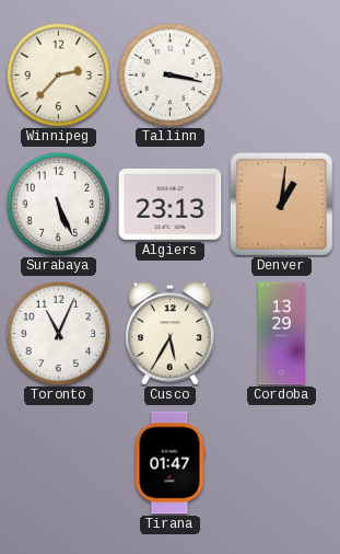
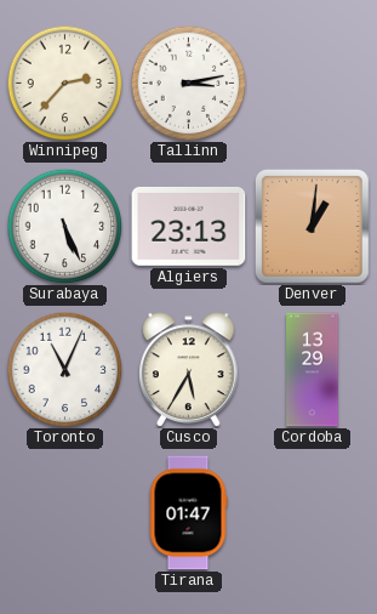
Tallinn: 3:17 -> 3:13
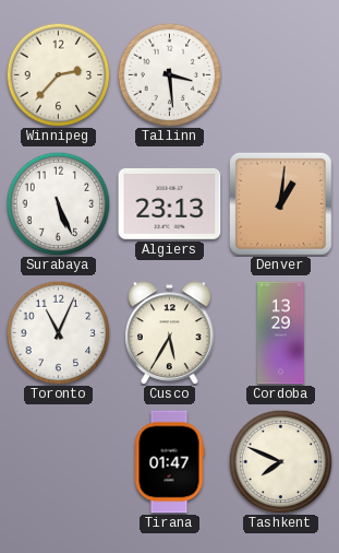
Tallinn: 3:13 -> 3:29
Tashkent: none -> 7:49
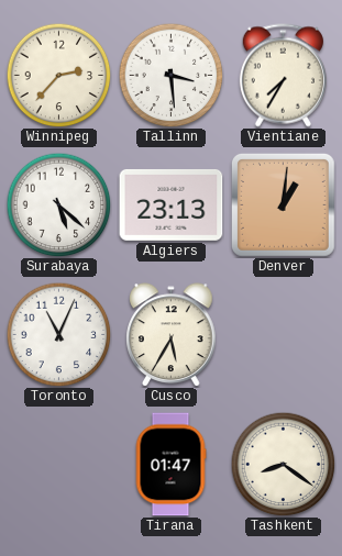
Vientiane: none -> 7:35
Surabaya: 5:26 -> 5:22
Cordoba: 13:29 -> none
Tashkent: 7:49 -> 8:21
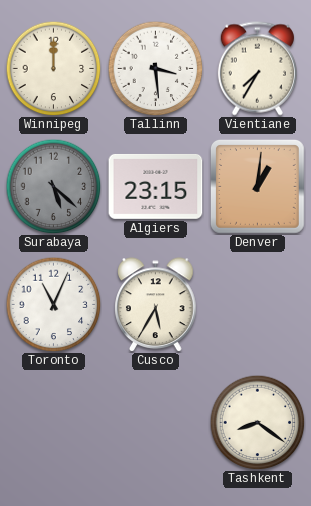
Winnipeg: 2:37 -> 12:00
Surabaya dial: white -> grey
Algiers: 23:13 -> 23:15
Tirana: 01:47 -> none
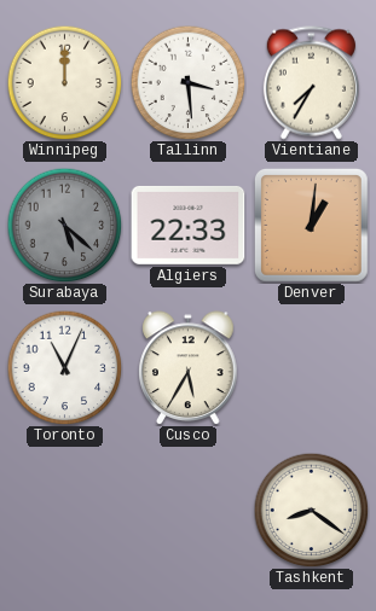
Algiers: 23:15 -> 22:33
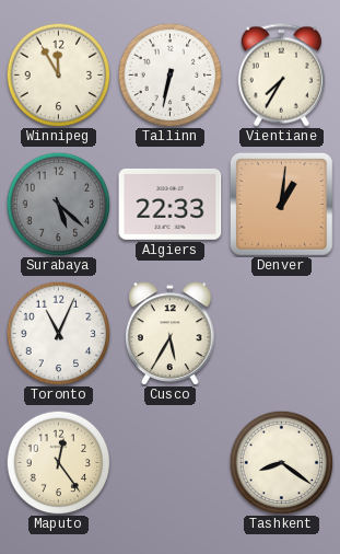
Winnipeg: 12:00 -> 11:55
Tallinn: 3:29 -> 6:32
Maputo: none -> 12:24
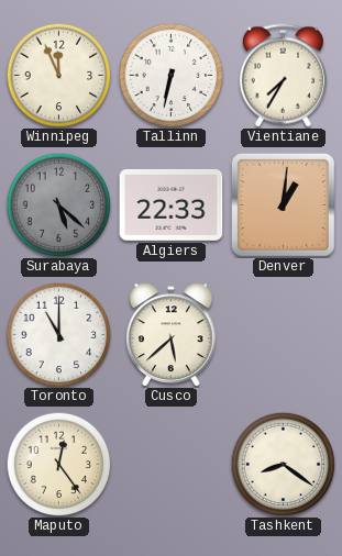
Winnipeg: 11:55 -> 11:56
Toronto: 11:04 -> 11:00
Cusco: 5:35 -> 5:38
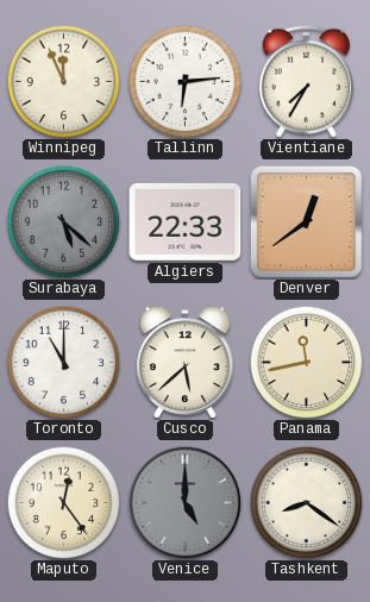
Tallinn: 6:32 -> 6:14
Denver: 1:01 -> 12:39
Panama: none -> 11:43
Venice: none -> 5:00
